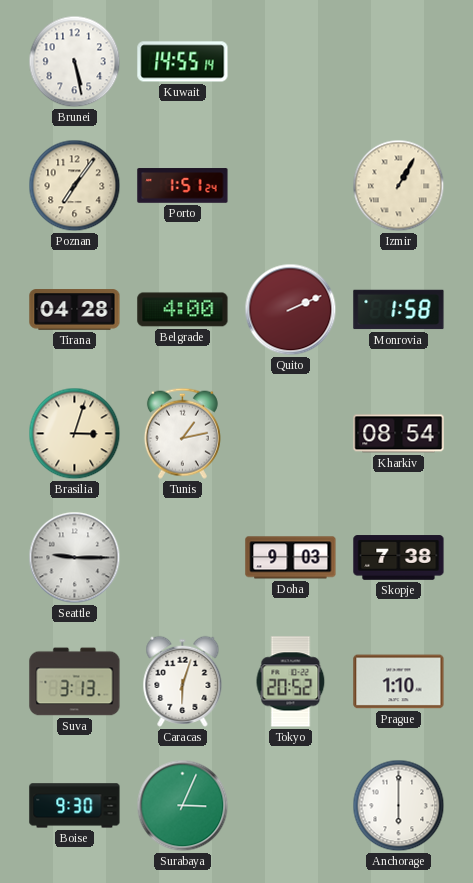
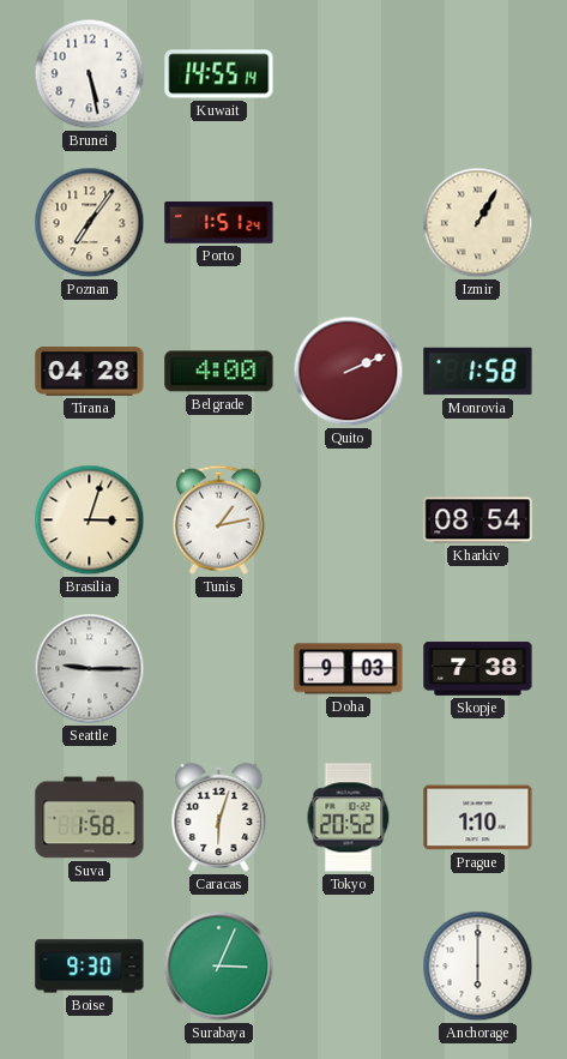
Suva: 3:13 -> 1:58
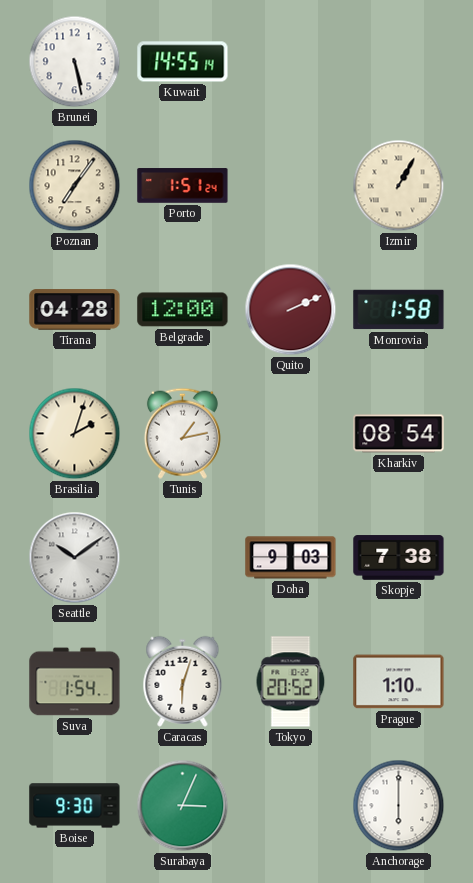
Belgrade: 4:00 -> 12:00
Brasilia: 3:03 -> 2:03
Seattle: 9:15 -> 10:09
Suva: 1:58 -> 1:54
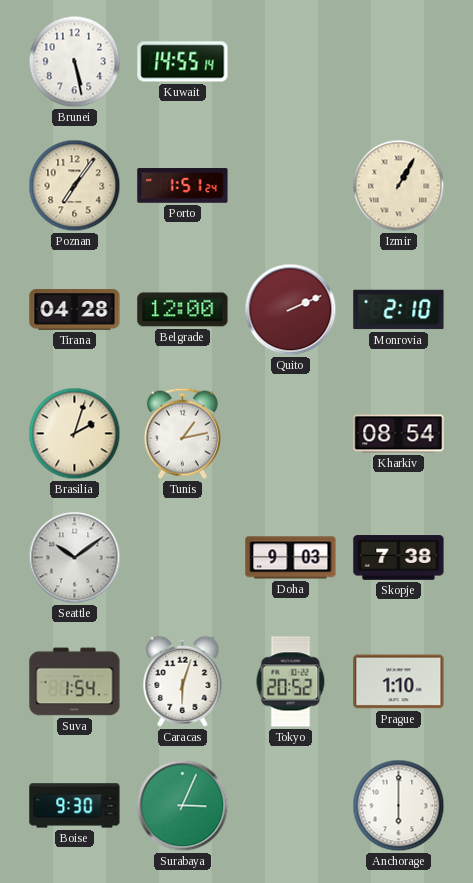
Monrovia: 1:58 -> 2:10
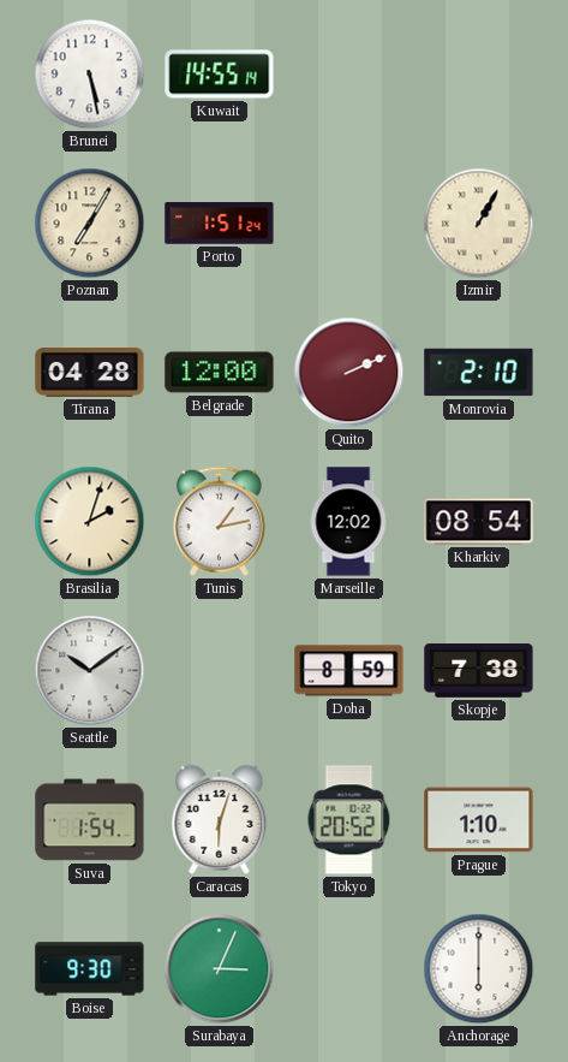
Poznan: 7:06 -> 7:05
Marseille: none -> 12:02
Doha: 9:03 -> 8:59
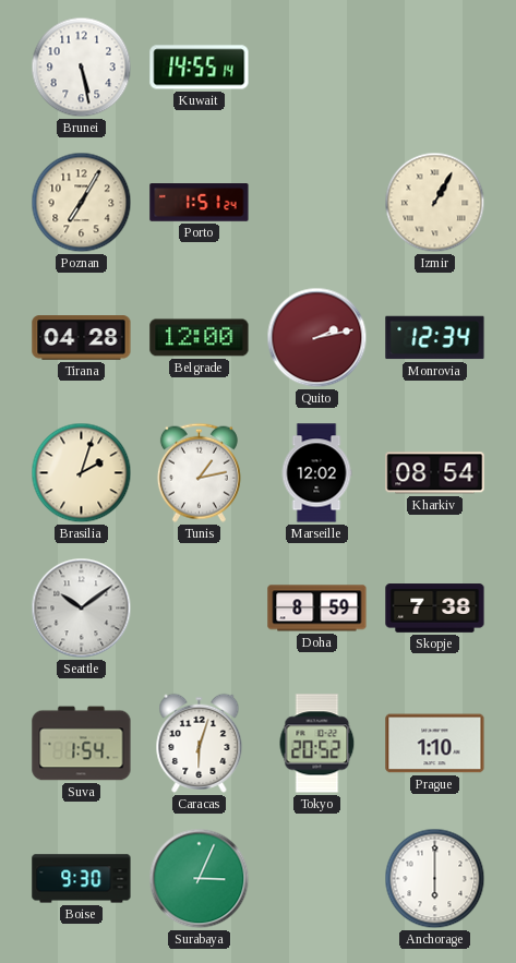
Quito: 2:11 -> 2:13
Monrovia: 2:10 -> 12:34
